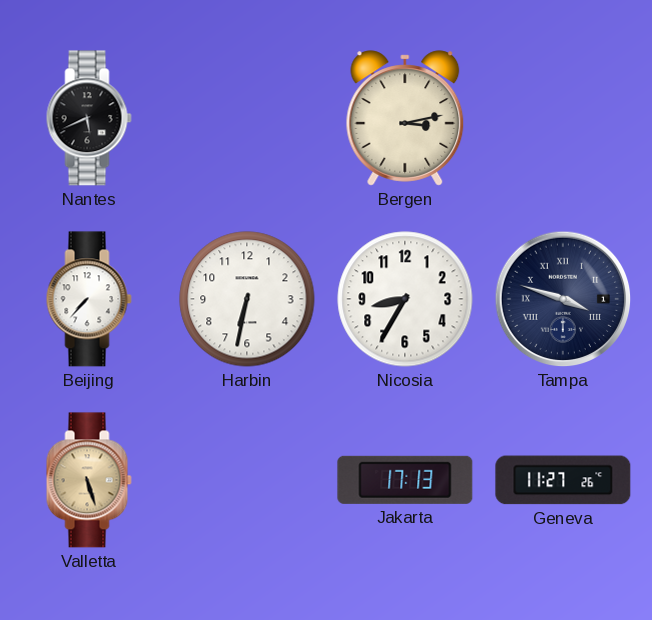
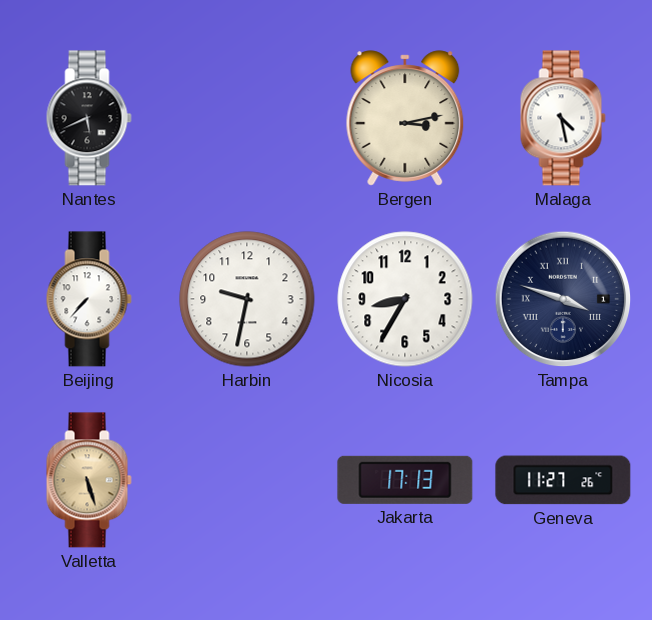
Malaga: none -> 4:28
Harbin: 6:32 -> 9:32
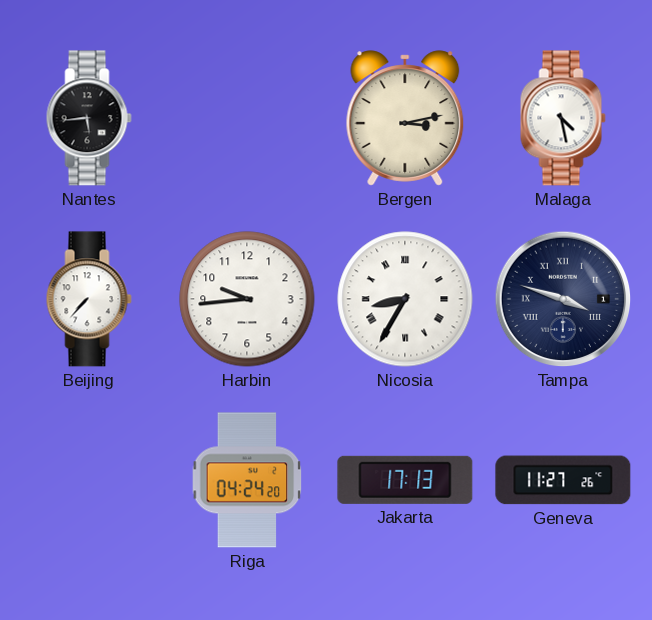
Nantes: 5:41 -> 5:44
Harbin: 9:32 -> 9:44
Nicosia numerals: Arabic -> Roman
Valletta: 5:27 -> none
Riga: none -> 04:24
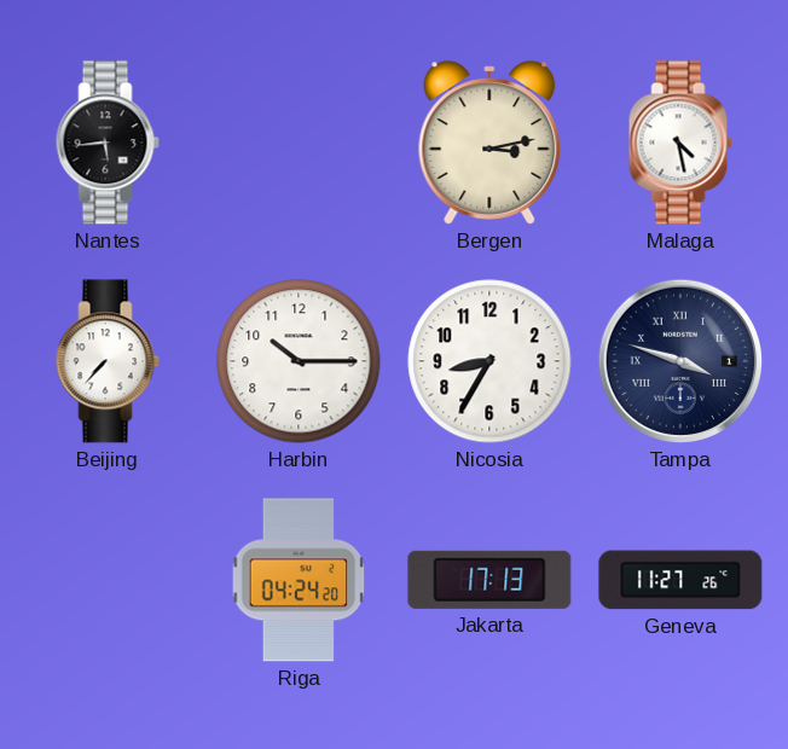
Harbin: 9:44 -> 10:15
Nicosia numerals: Roman -> Arabic
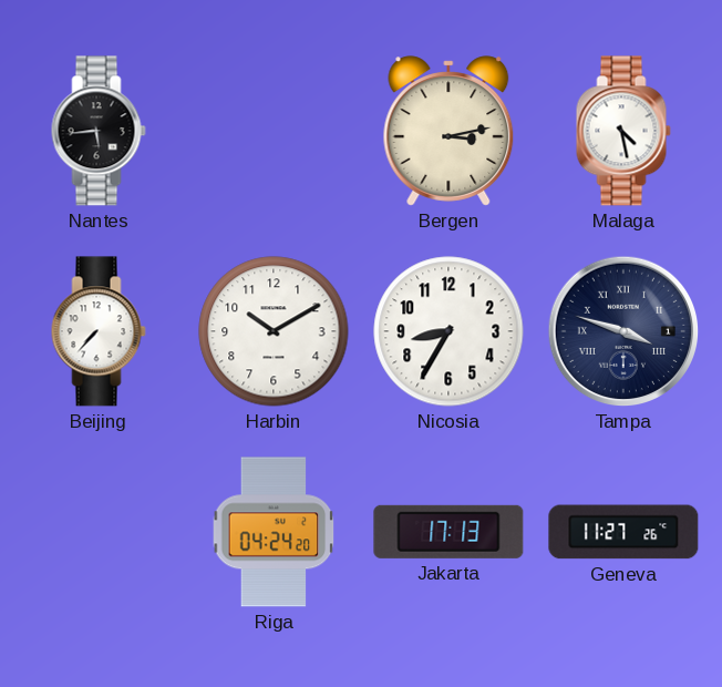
Harbin: 10:15 -> 10:10
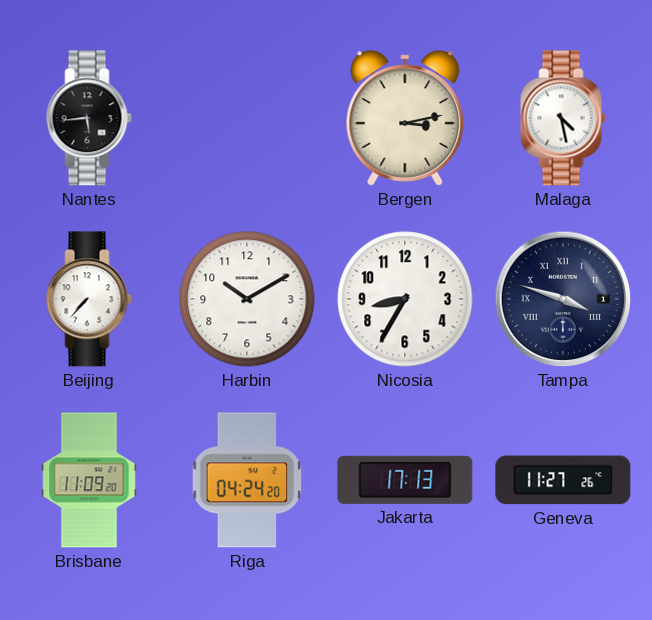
Brisbane: none -> 11:09
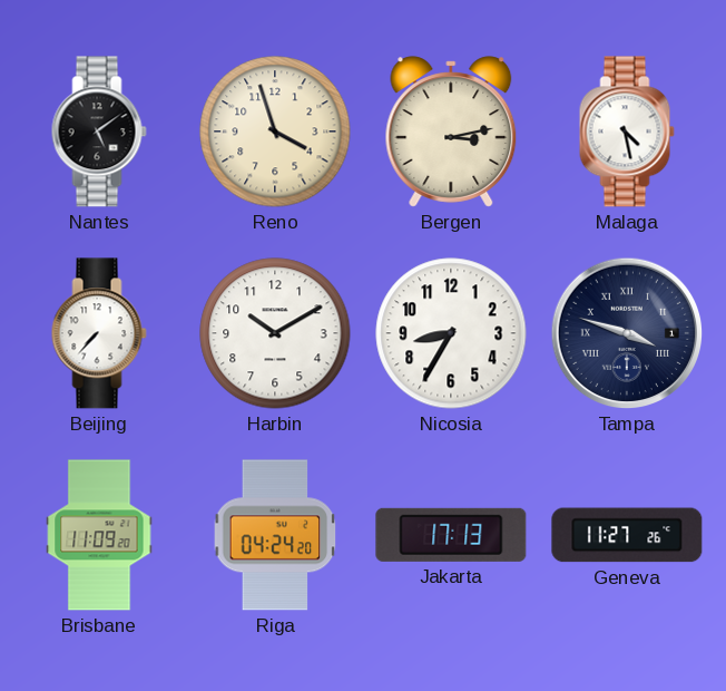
Nantes: 5:44 -> 5:09
Reno: none -> 3:57
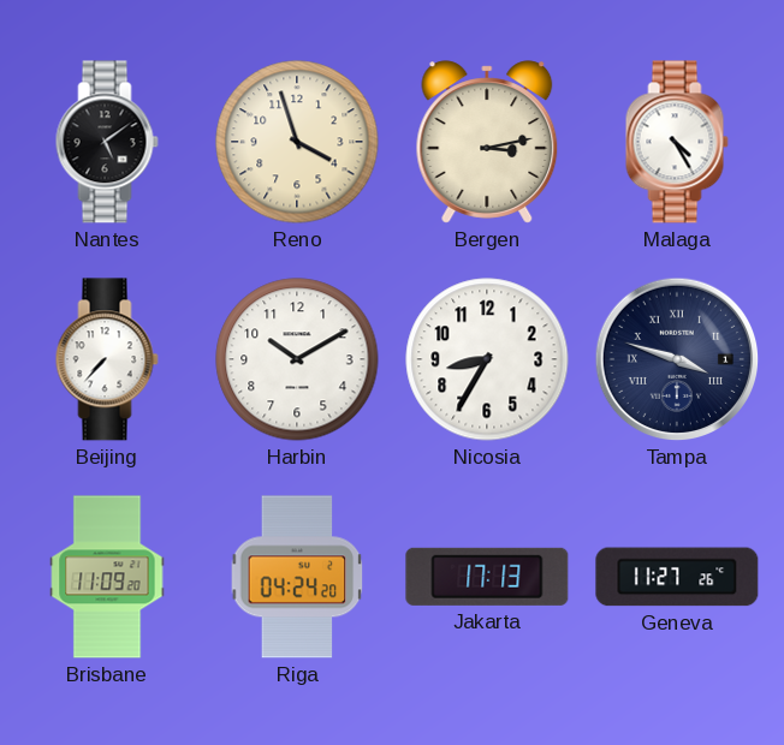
Malaga: 4:28 -> 4:25
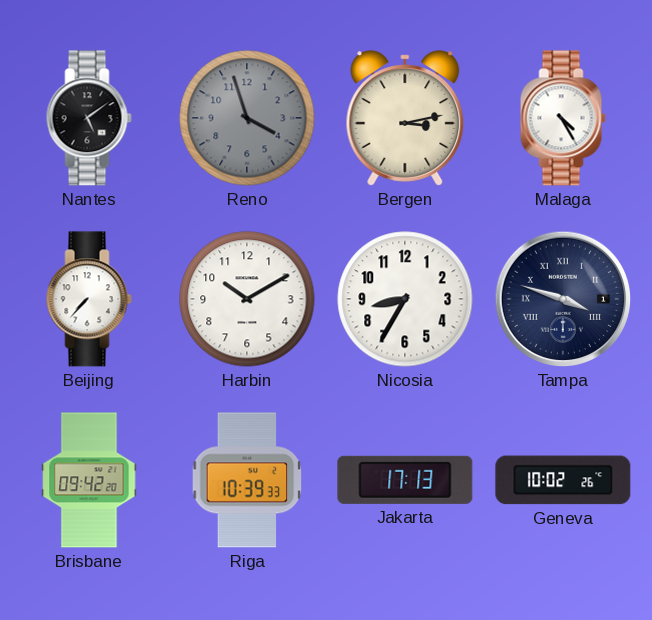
Reno dial: cream -> grey
Brisbane: 11:09 -> 09:42
Riga: 04:24 -> 10:39
Geneva: 11:27 -> 10:02
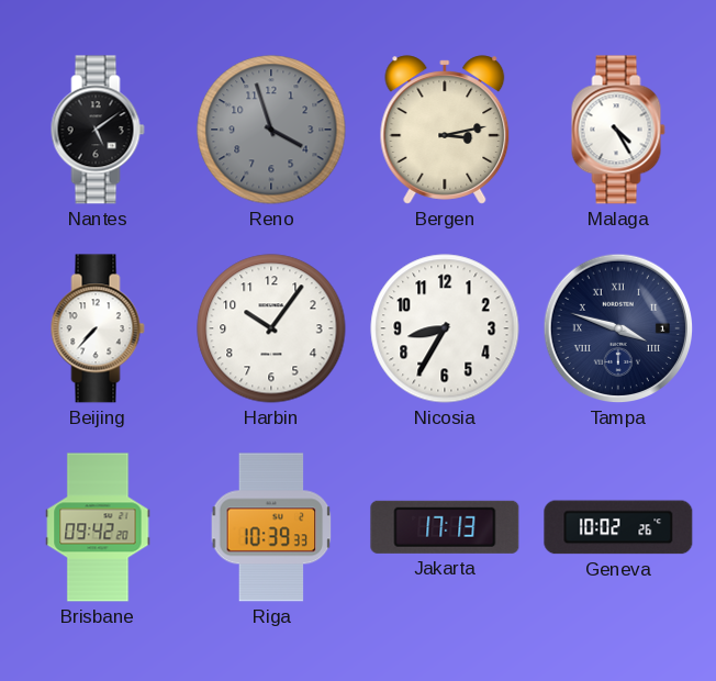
Harbin: 10:10 -> 10:06
